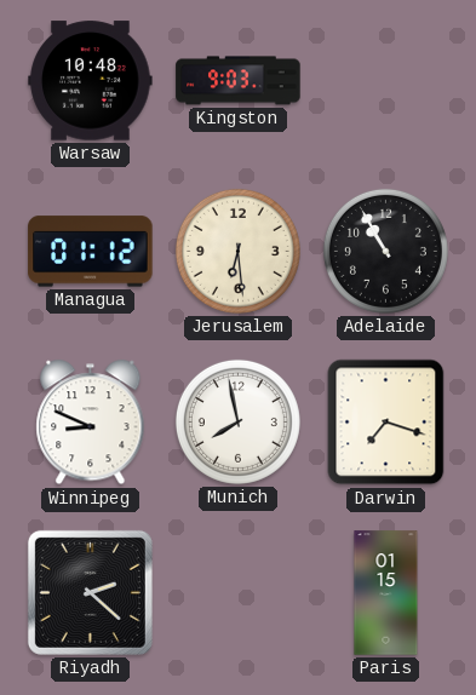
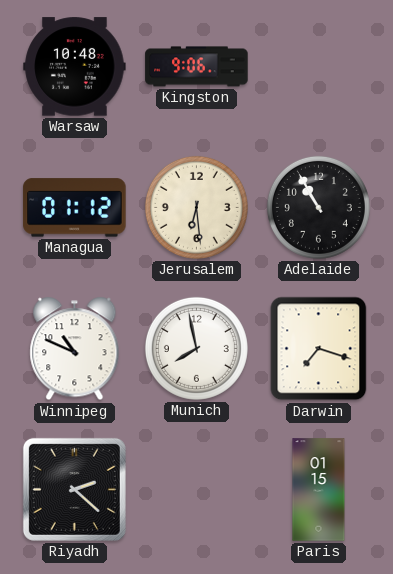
Kingston: 9:03 -> 9:06
Winnipeg: 8:49 -> 10:49
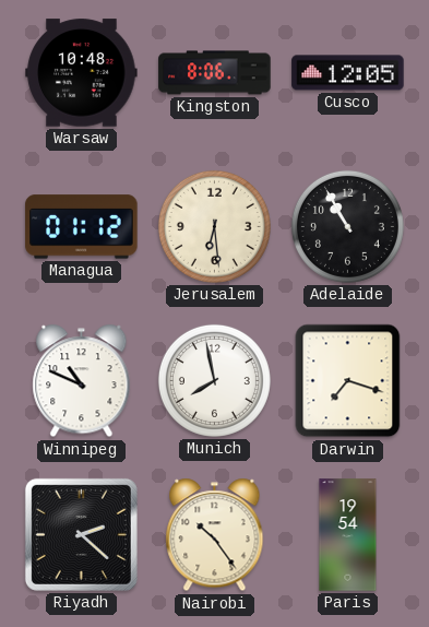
Kingston: 9:06 -> 8:06
Cusco: none -> 12:05
Nairobi: none -> 10:24
Paris: 01:15 -> 19:54
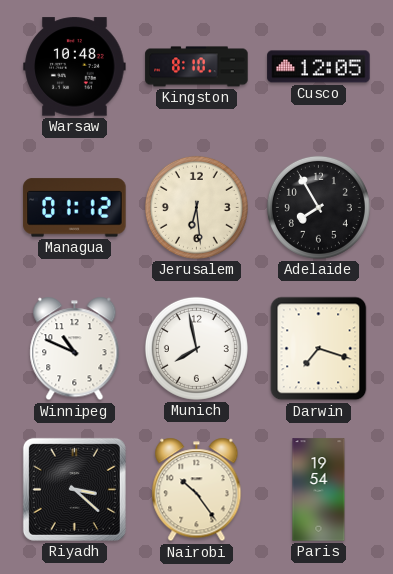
Kingston: 8:06 -> 8:10
Adelaide: 10:55 -> 7:55
Riyadh: 2:22 -> 3:22
